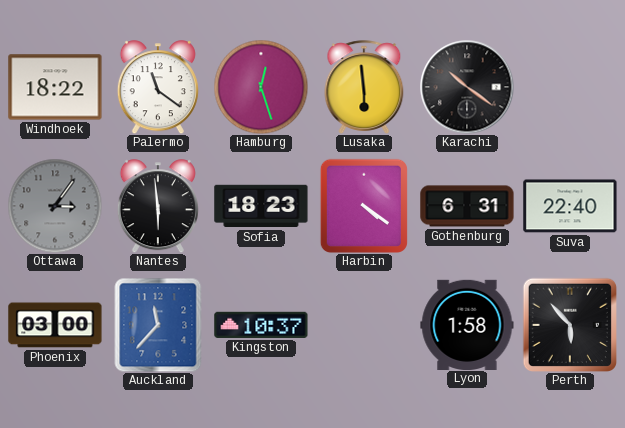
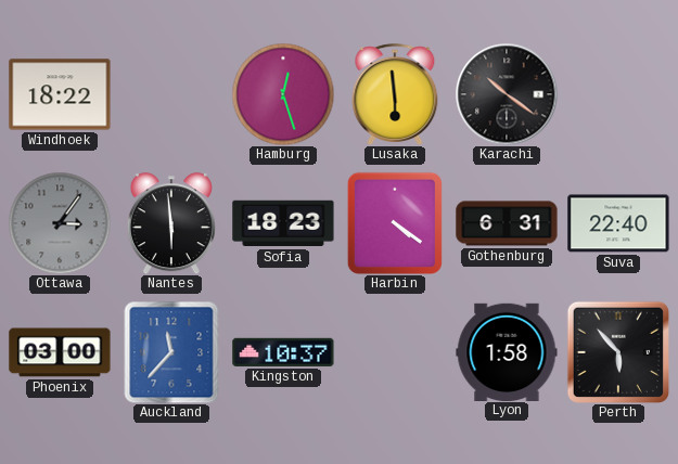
Palermo: 11:21 -> none
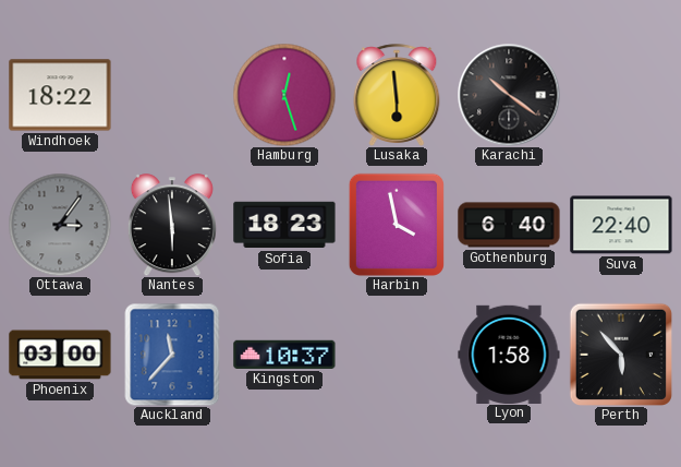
Harbin: 4:21 -> 3:58
Gothenburg: 6:31 -> 6:40
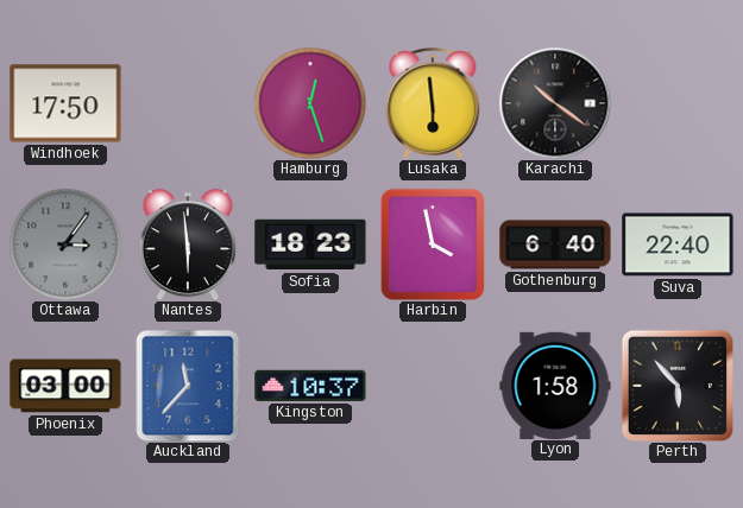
Windhoek: 18:22 -> 17:50
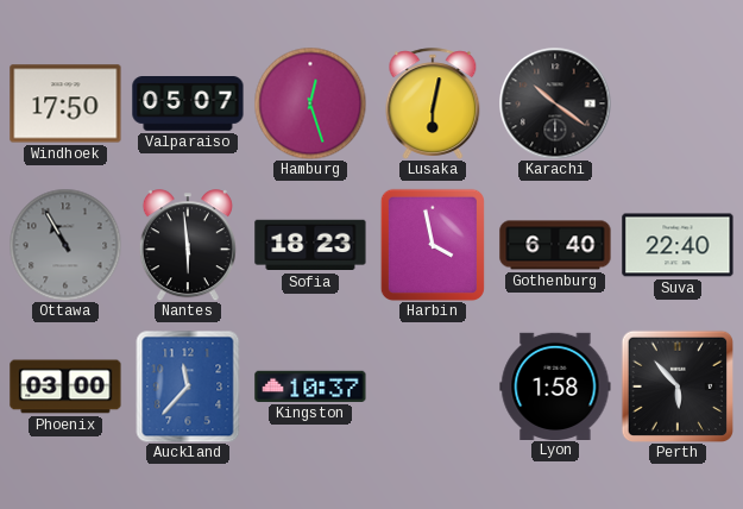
Valparaiso: none -> 05:07
Lusaka: 5:59 -> 6:02
Ottawa: 3:06 -> 10:55
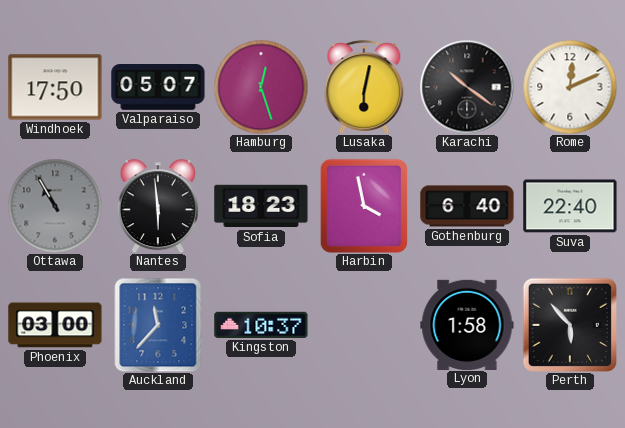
Rome: none -> 12:11
